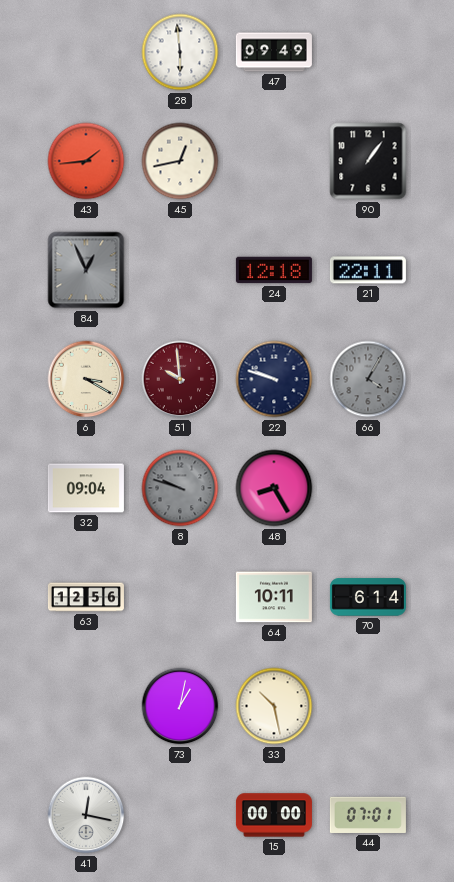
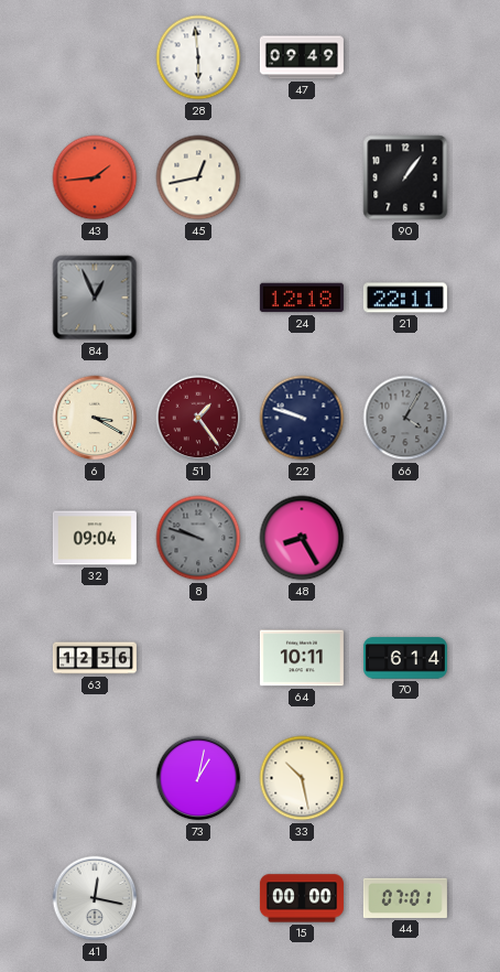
51: 9:59 -> 1:24
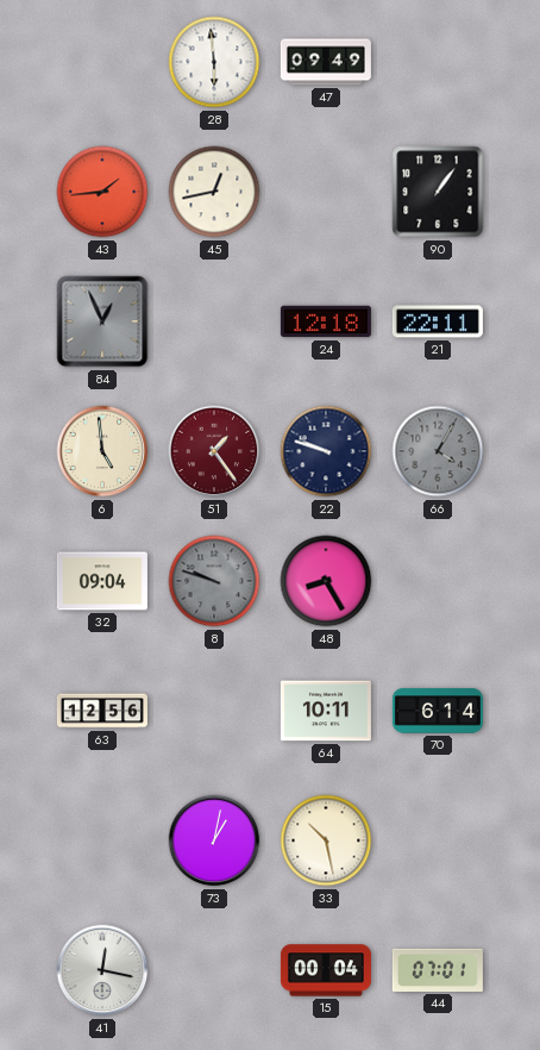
6: 3:20 -> 4:59
15: 00:00 -> 00:04
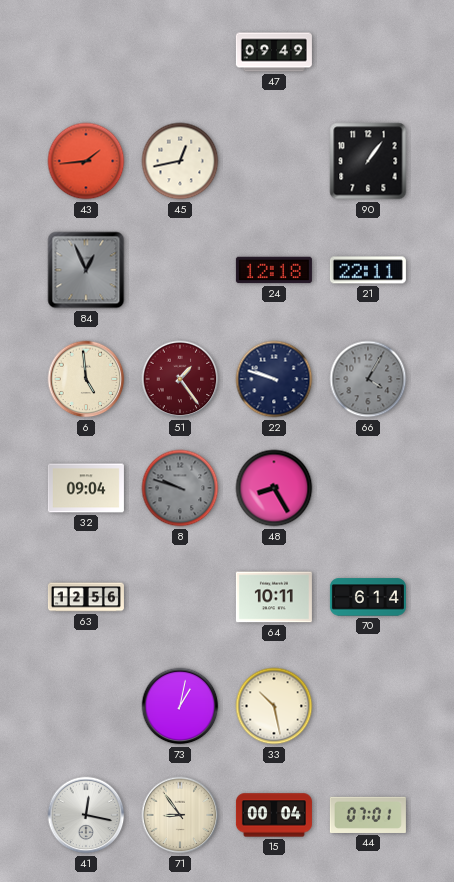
28: 5:59 -> none
71: none -> 8:54
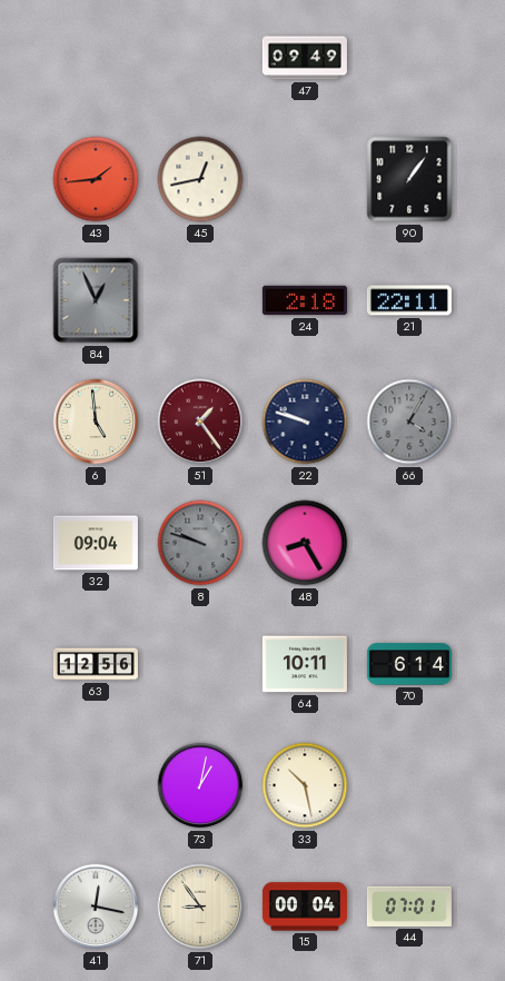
24: 12:18 -> 2:18
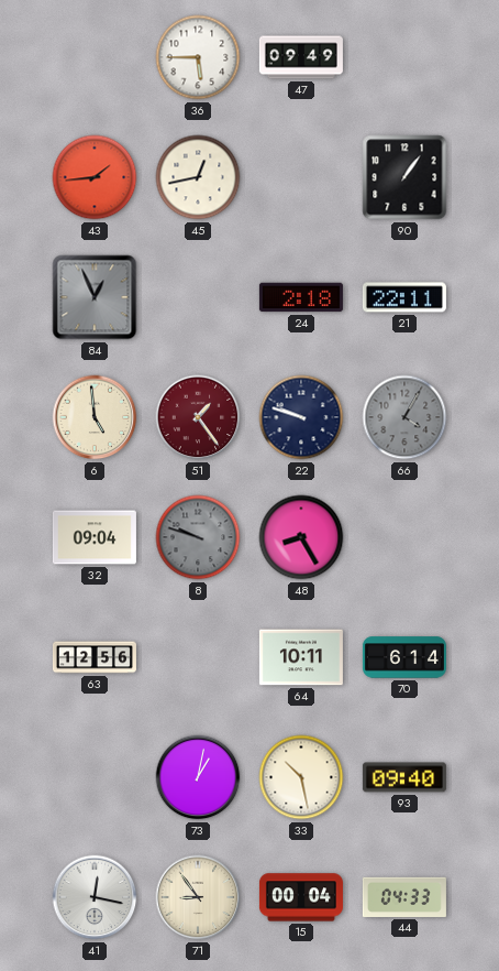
36: none -> 5:45
93: none -> 09:40
44: 07:01 -> 04:33
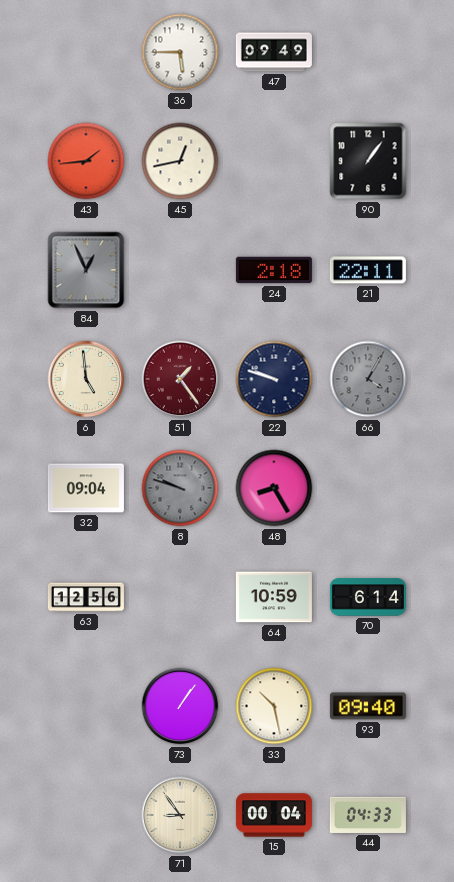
64: 10:11 -> 10:59
73: 1:02 -> 1:06
41: 12:17 -> none
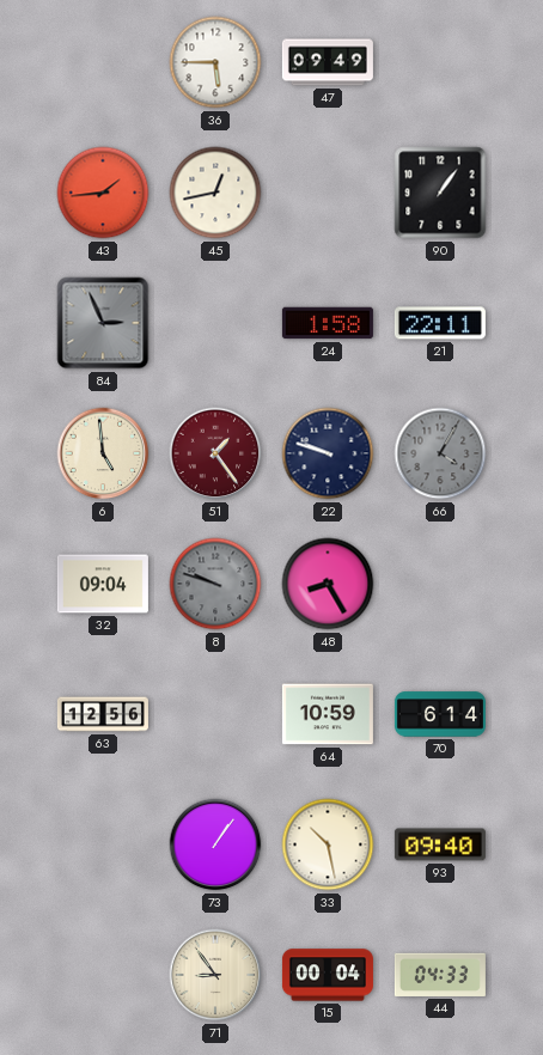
84: 12:56 -> 2:56
24: 2:18 -> 1:58
